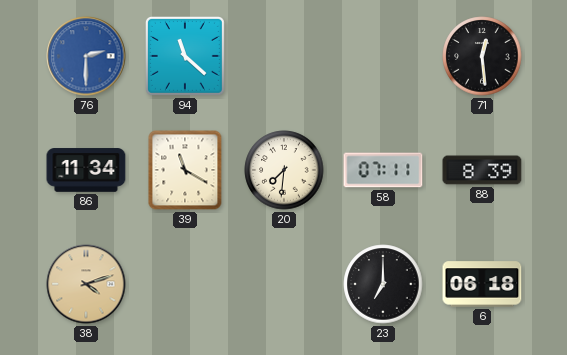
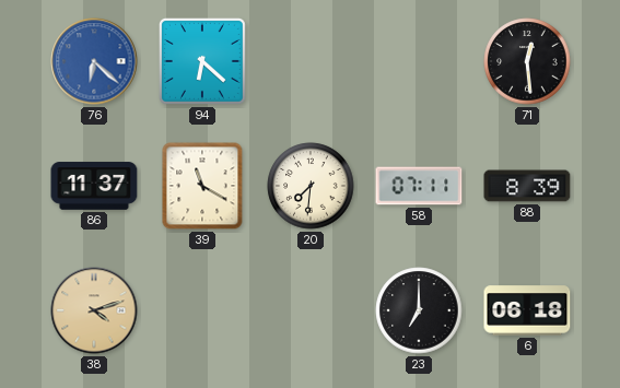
76: 2:30 -> 6:22
94: 11:22 -> 6:22
86: 11:34 -> 11:37
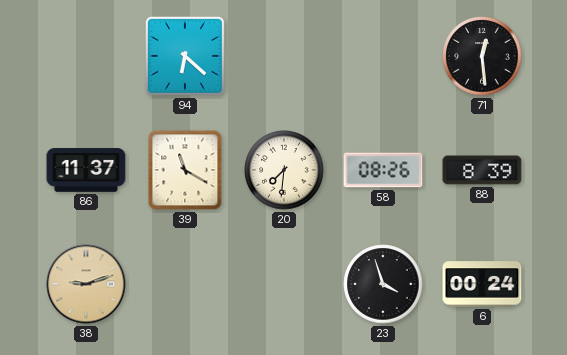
76: 6:22 -> none
58: 07:11 -> 08:26
38: 4:12 -> 9:12
23: 7:00 -> 3:57
6: 06:18 -> 00:24
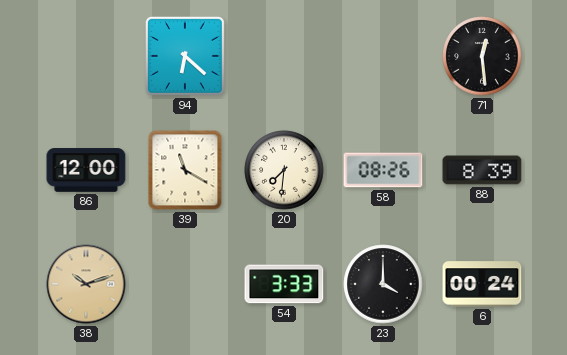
86: 11:37 -> 12:00
38: 9:12 -> 10:12
54: none -> 3:33
23: 3:57 -> 4:00
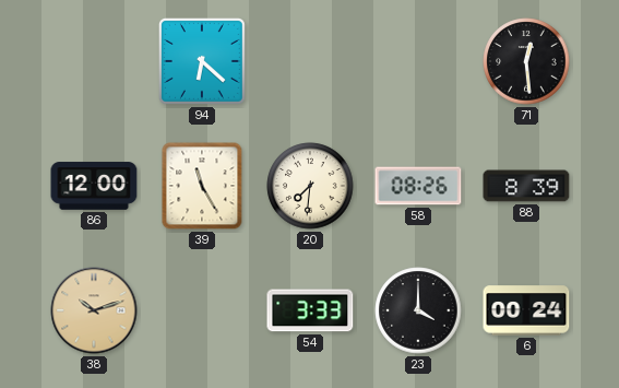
39: 11:20 -> 11:25
